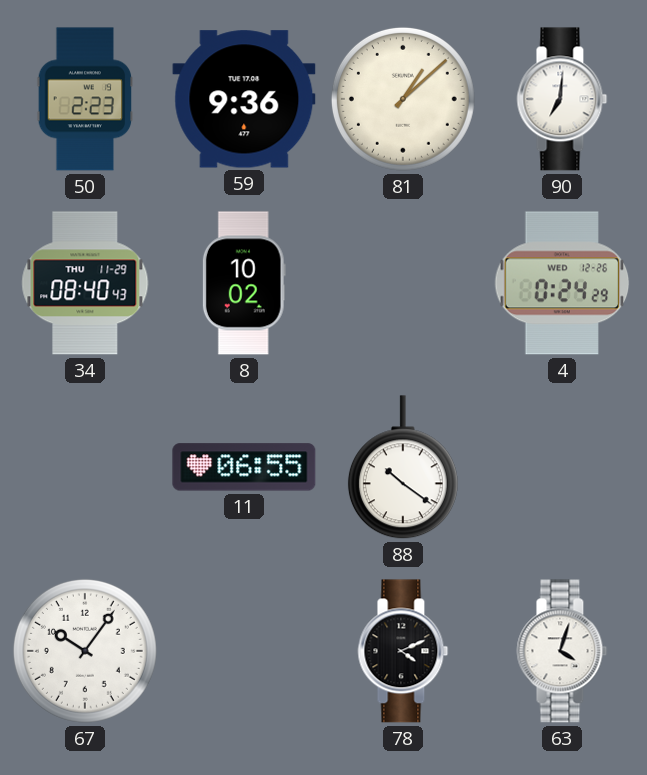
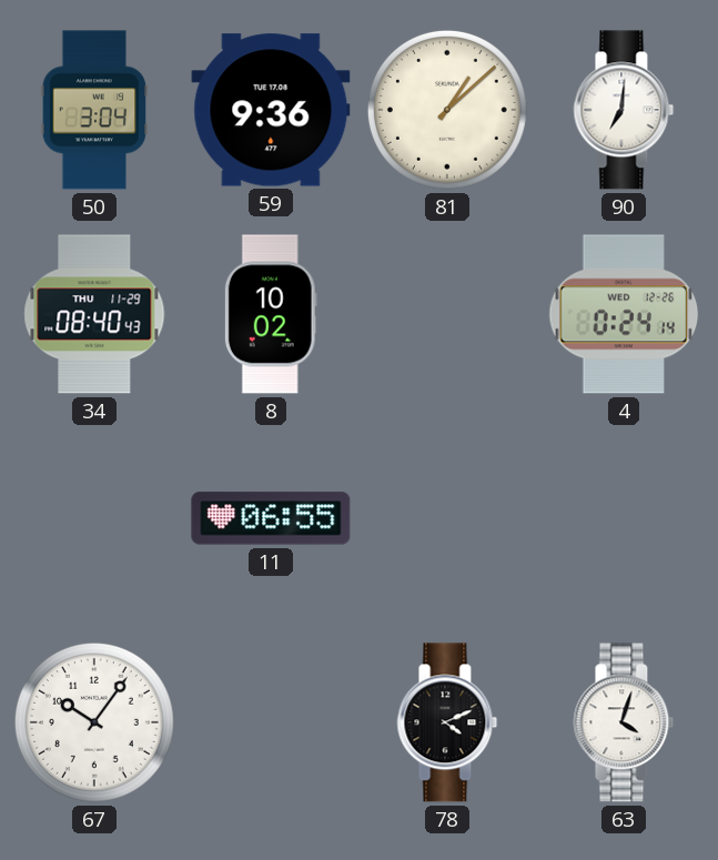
50: 2:23 -> 3:04
4: 0:24:29 -> 0:24:14
88: 10:21 -> none
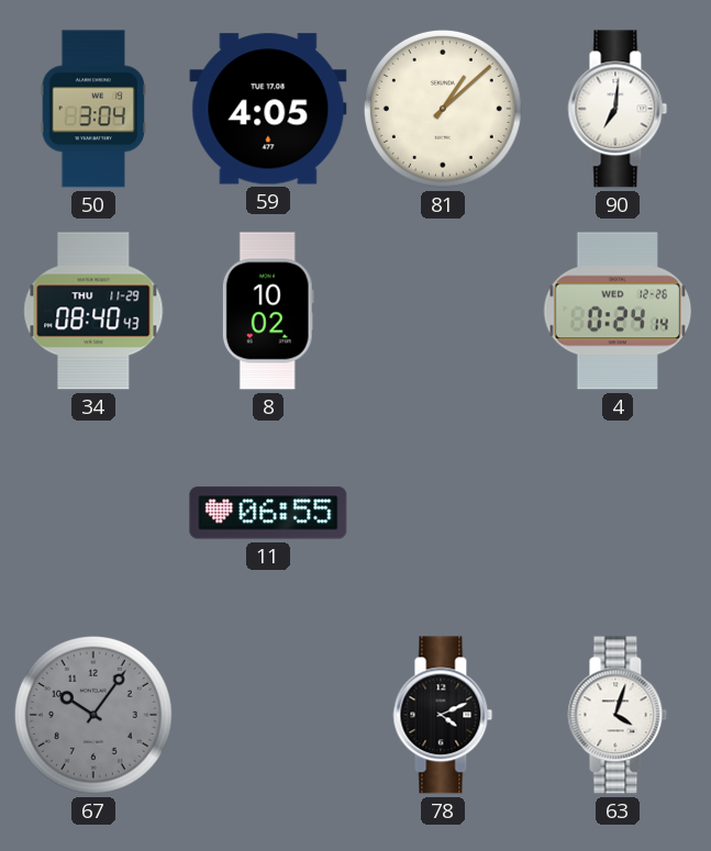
59: 9:36 -> 4:05
67 dial: white -> grey
